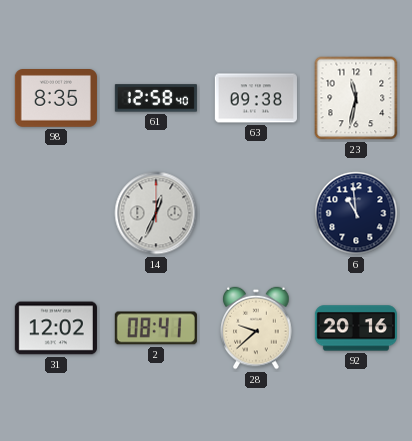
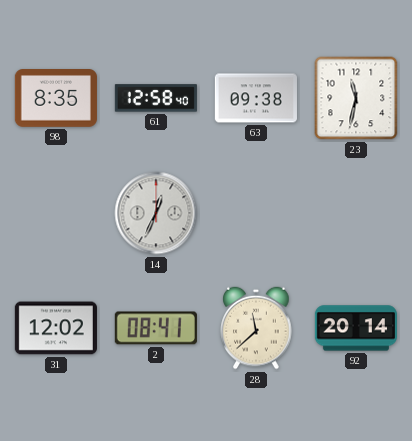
6: 10:59 -> none
28: 9:38 -> 11:38
92: 20:16 -> 20:14
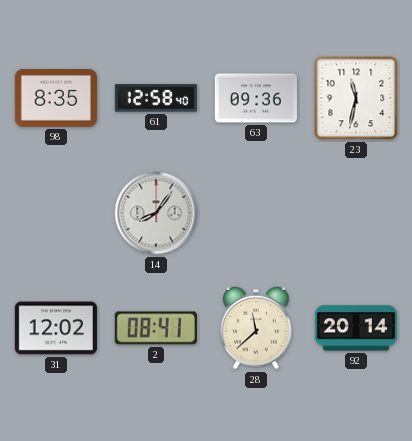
63: 09:38 -> 09:36
14: 12:34 -> 8:06
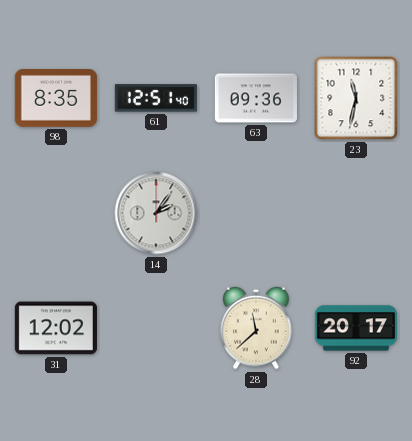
61: 12:58 -> 12:51
14: 8:06 -> 2:06
2: 08:41 -> none
92: 20:14 -> 20:17
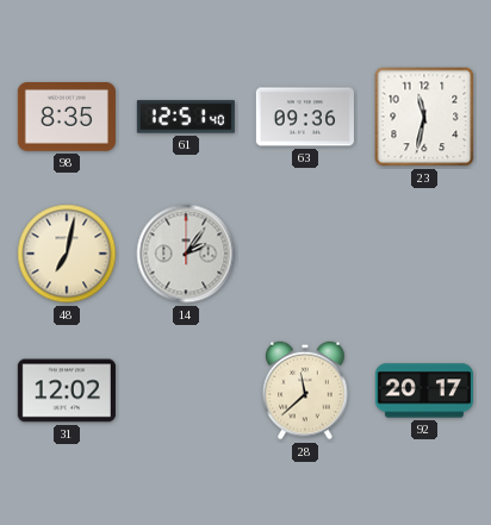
48: none -> 7:02
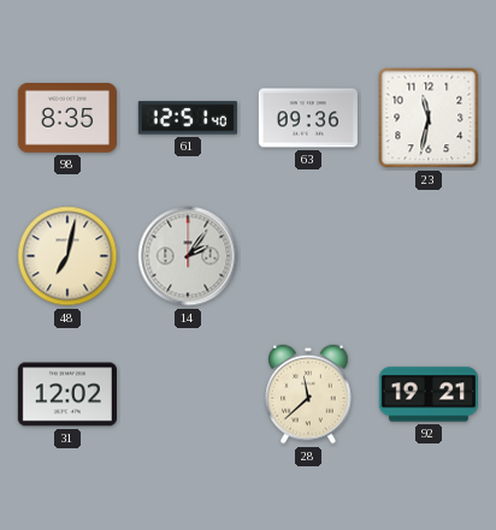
92: 20:17 -> 19:21
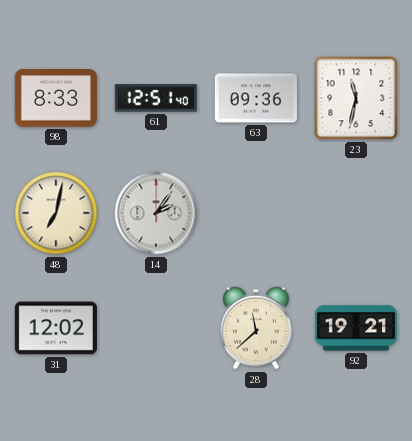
98: 8:35 -> 8:33
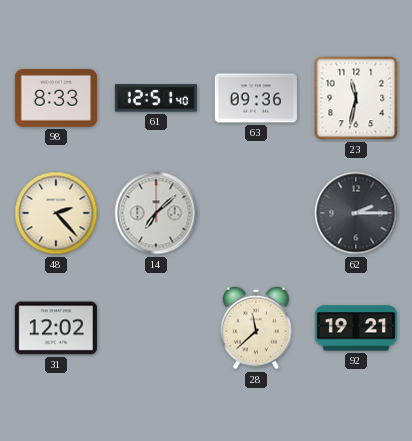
48: 7:02 -> 2:23
14: 2:06 -> 7:08
62: none -> 2:15
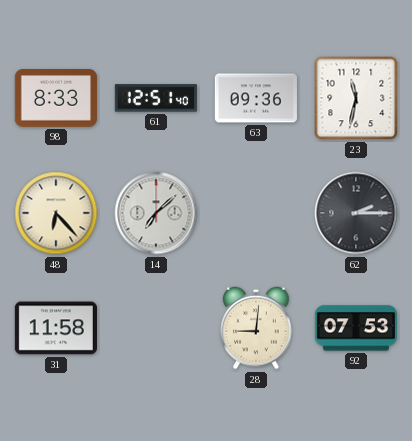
48: 2:23 -> 6:23
31: 12:02 -> 11:58
28: 11:38 -> 9:01
92: 19:21 -> 07:53
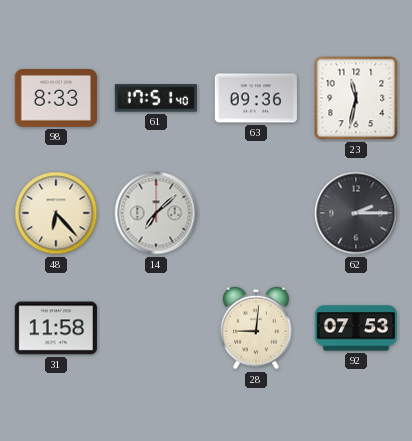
61: 12:51 -> 17:51
